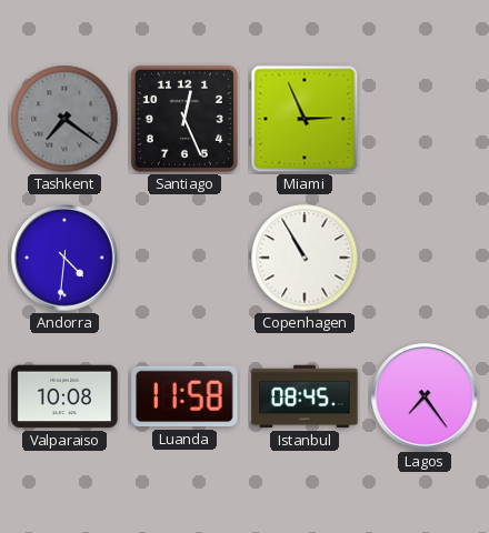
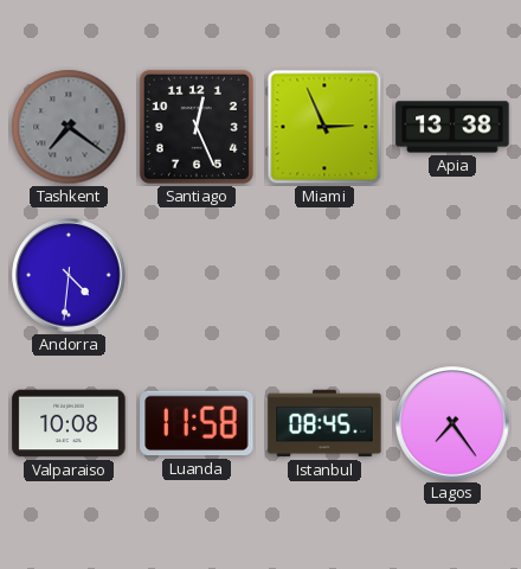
Apia: none -> 13:38
Copenhagen: 10:55 -> none
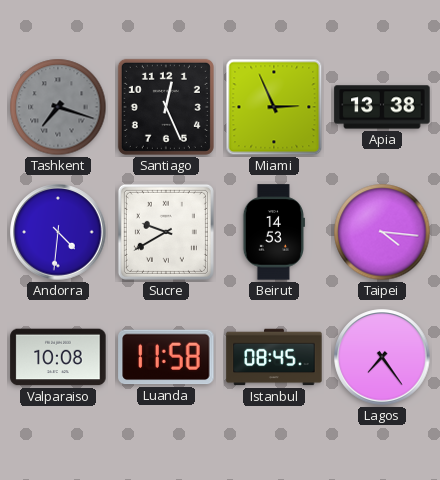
Tashkent: 7:21 -> 7:18
Sucre: none -> 9:40
Beirut: none -> 14:53
Taipei: none -> 4:16
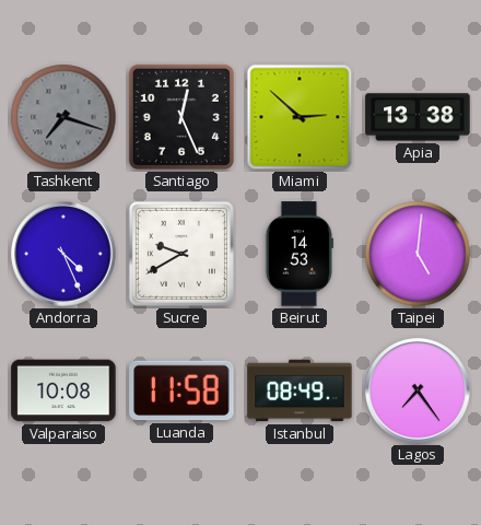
Miami: 2:56 -> 2:52
Andorra: 4:31 -> 4:26
Taipei: 4:16 -> 5:01
Istanbul: 08:45 -> 08:49
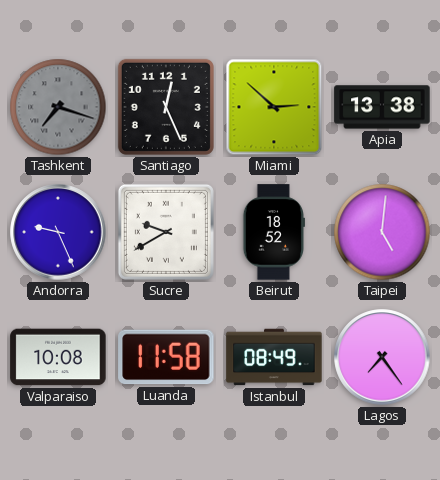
Andorra: 4:26 -> 9:26
Beirut: 14:53 -> 18:52
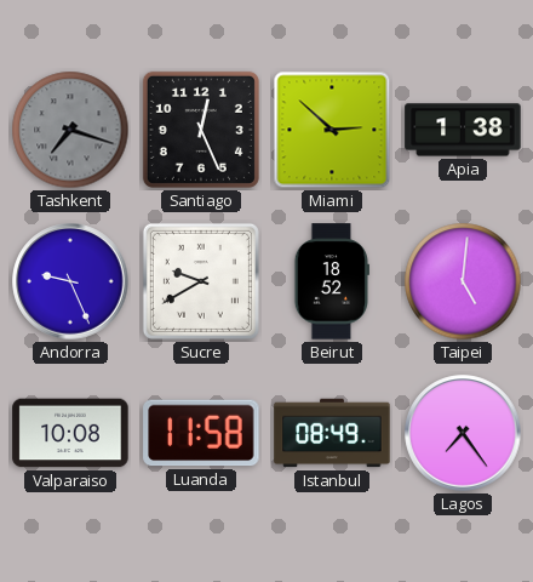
Apia: 13:38 -> 1:38
